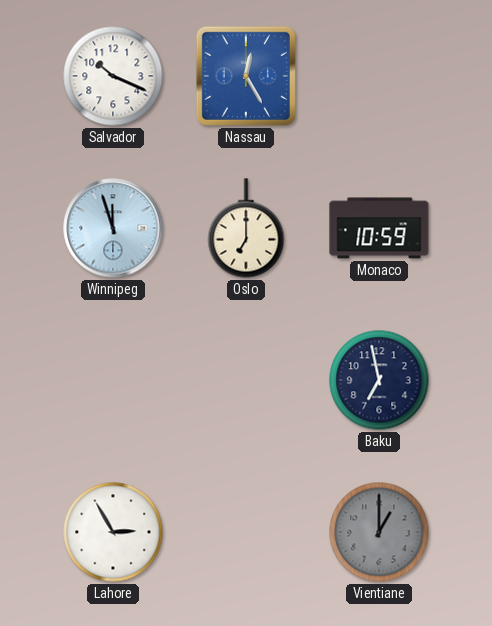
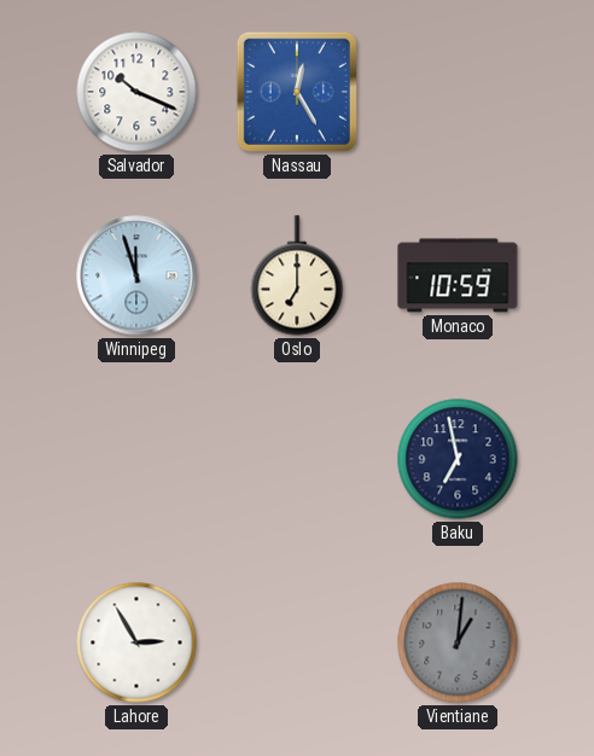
Vientiane: 1:00 -> 1:01
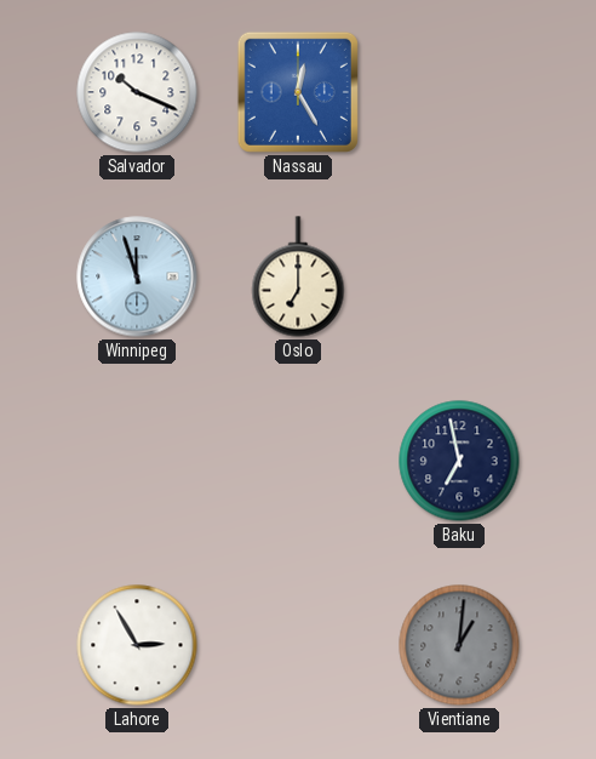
Monaco: 10:59 -> none
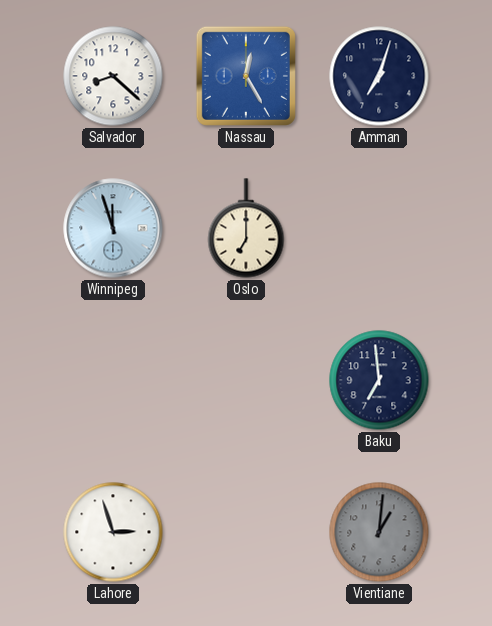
Salvador: 10:19 -> 8:22
Amman: none -> 7:03
Baku: 6:58 -> 6:59
Lahore: 2:55 -> 2:57
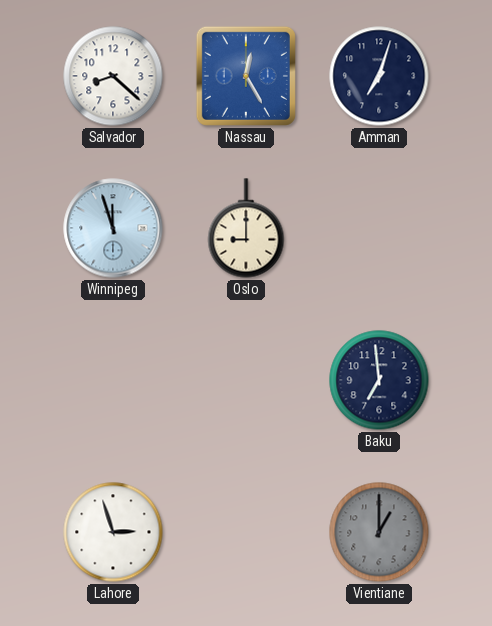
Oslo: 7:00 -> 9:00
Vientiane: 1:01 -> 1:00
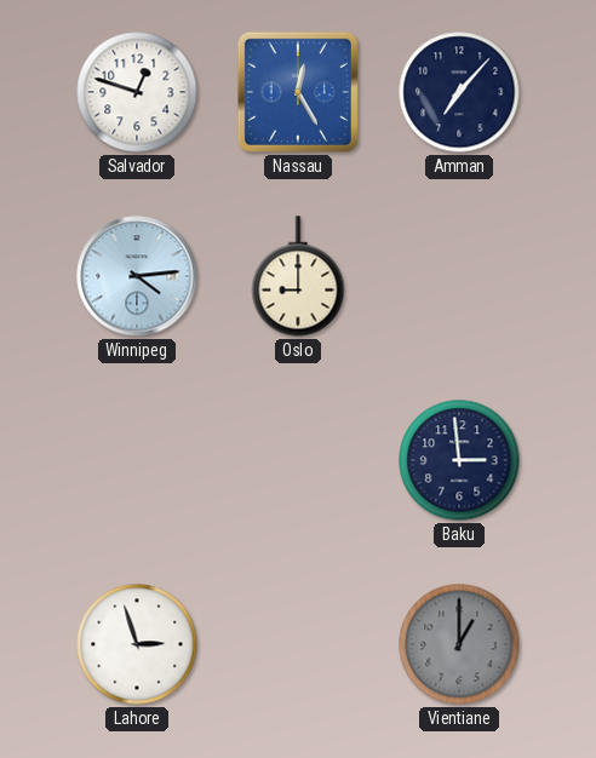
Salvador: 8:22 -> 12:48
Amman: 7:03 -> 7:07
Winnipeg: 11:57 -> 4:14
Baku: 6:59 -> 2:59
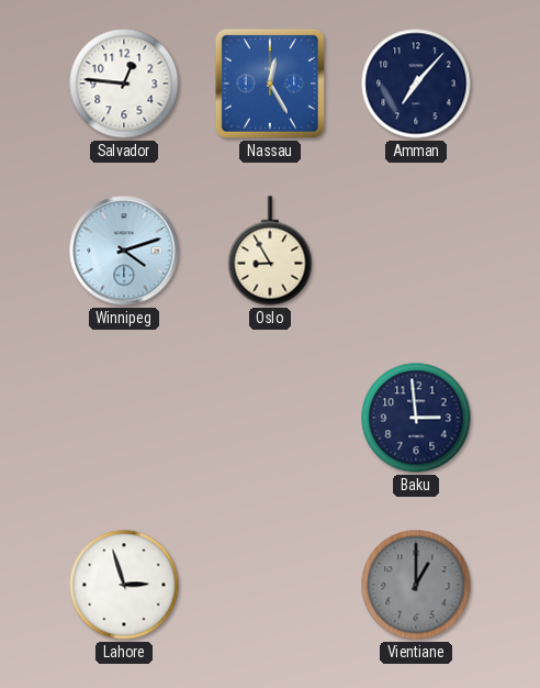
Salvador: 12:48 -> 12:46
Winnipeg: 4:14 -> 4:12
Oslo: 9:00 -> 8:55
